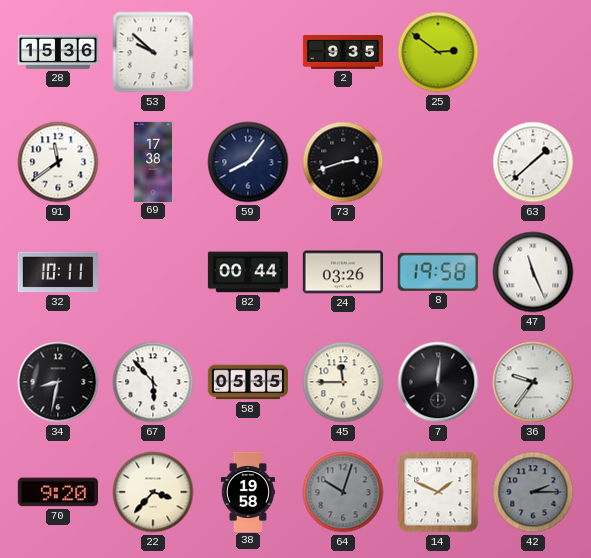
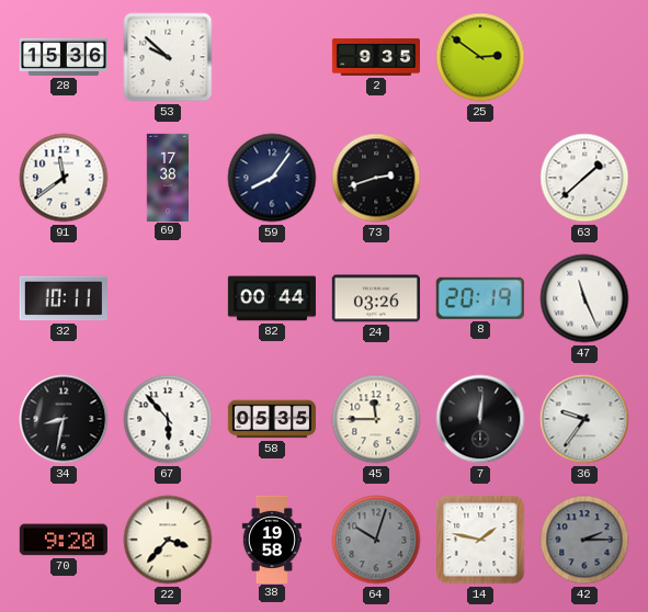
8: 19:58 -> 20:19
14: 1:49 -> 1:47
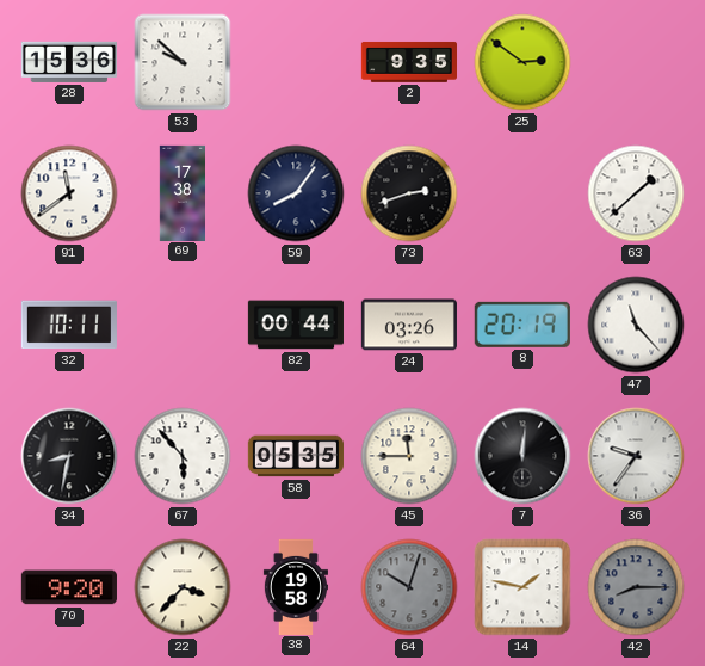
47: 11:26 -> 11:23
42: 2:15 -> 8:15
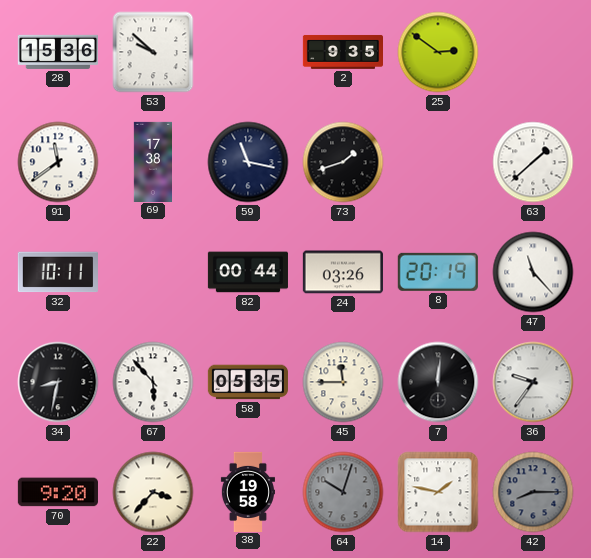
59: 8:06 -> 11:17
73: 2:42 -> 1:42
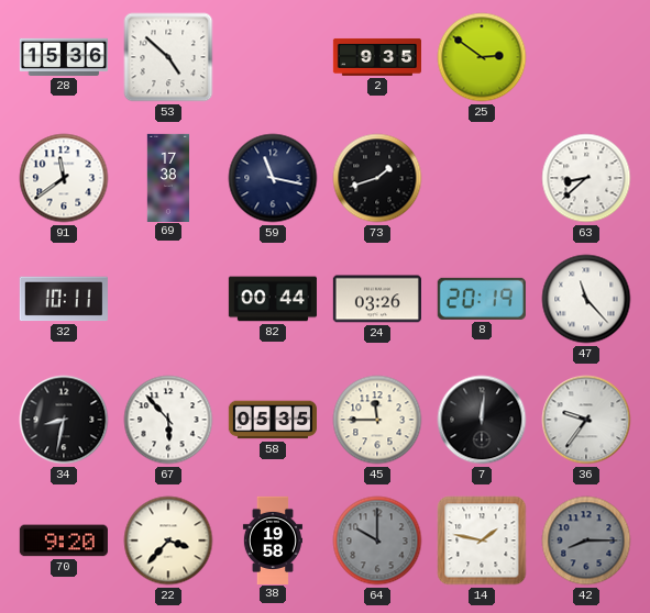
53: 9:52 -> 4:52
63: 1:38 -> 8:38
64: 10:03 -> 10:00
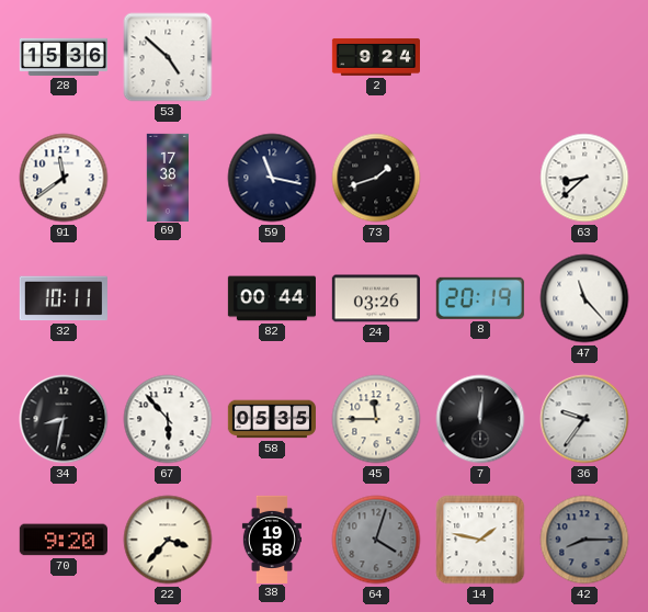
2: 9:35 -> 9:24
25: 2:51 -> none
64: 10:00 -> 4:03
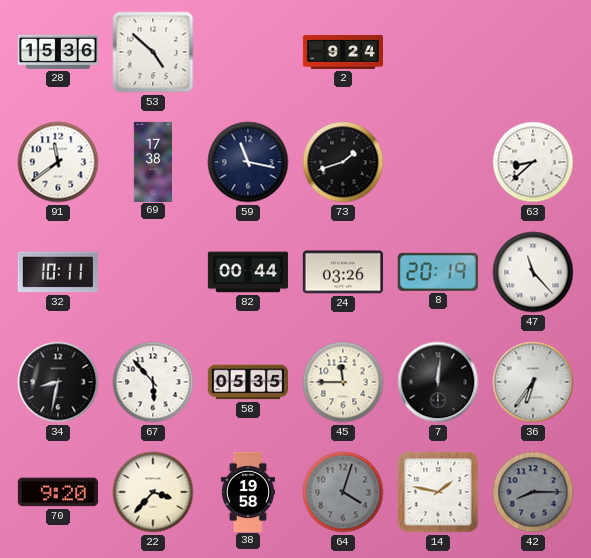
36: 9:36 -> 6:36
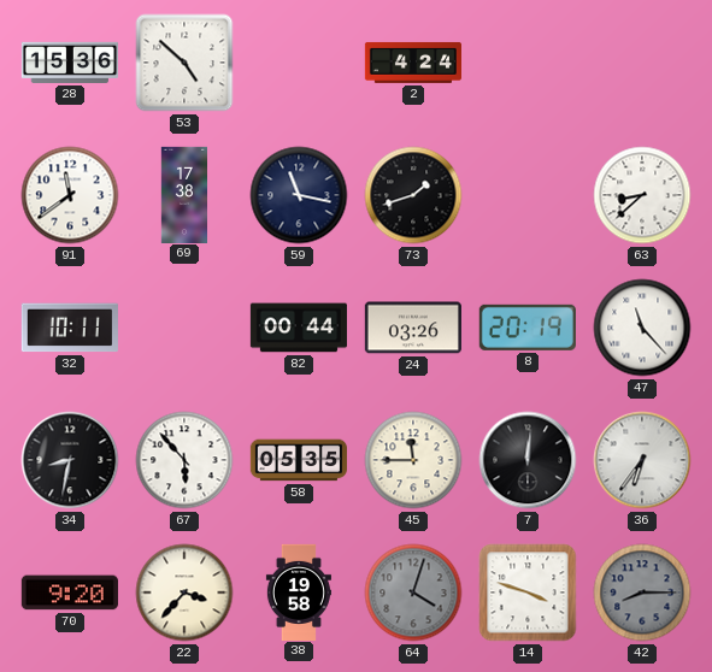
2: 9:24 -> 4:24
14: 1:47 -> 3:48
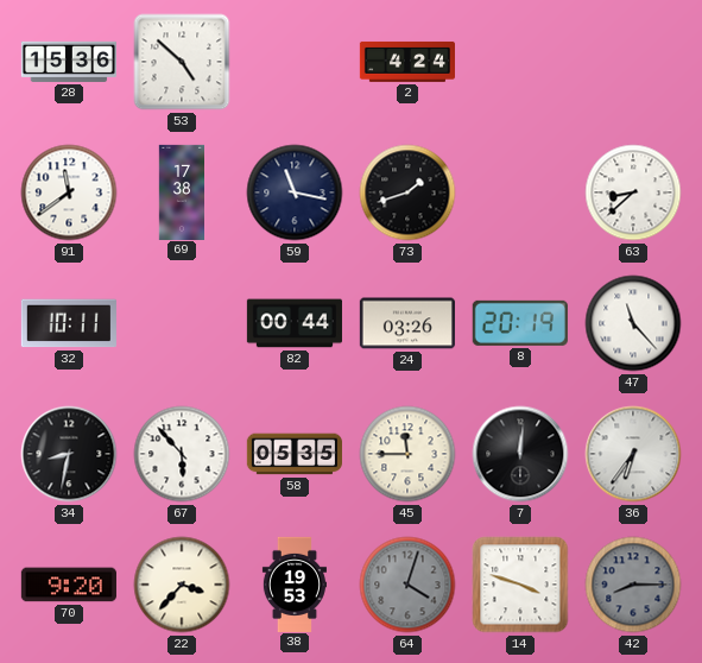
38: 19:58 -> 19:53
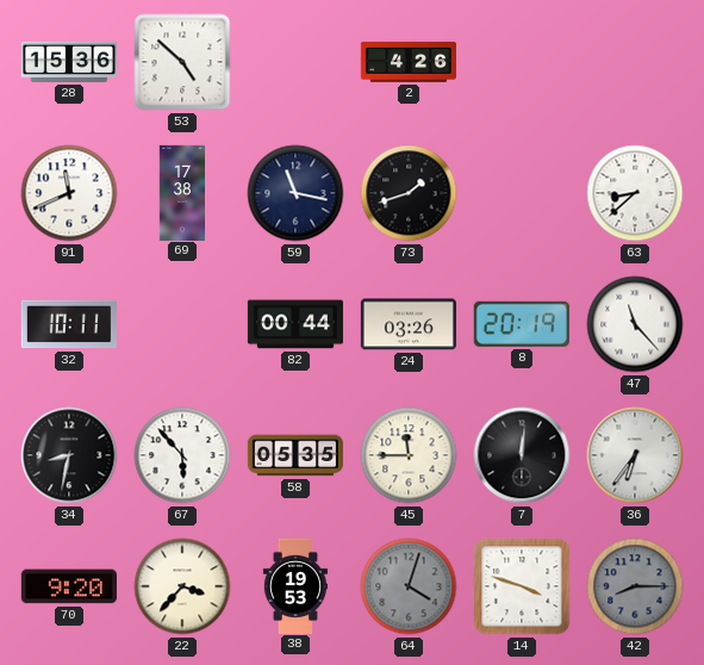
2: 4:24 -> 4:26
91: 11:39 -> 11:41
